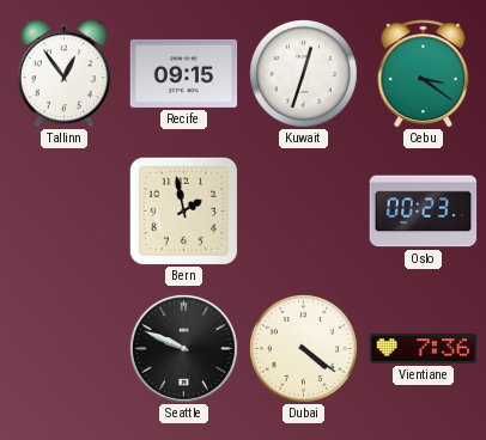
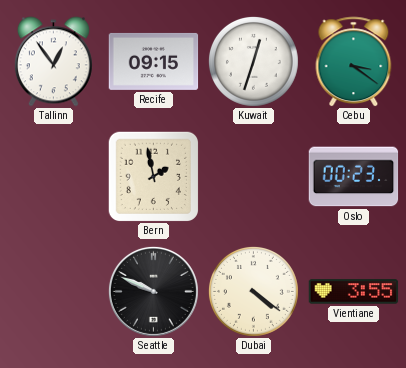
Vientiane: 7:36 -> 3:55
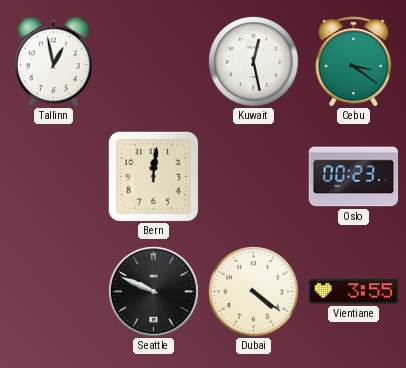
Tallinn: 12:54 -> 12:58
Recife: 09:15 -> none
Kuwait: 12:33 -> 12:28
Bern: 1:58 -> 12:01
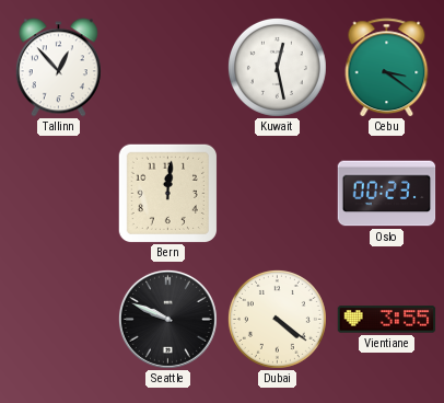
Tallinn: 12:58 -> 12:53
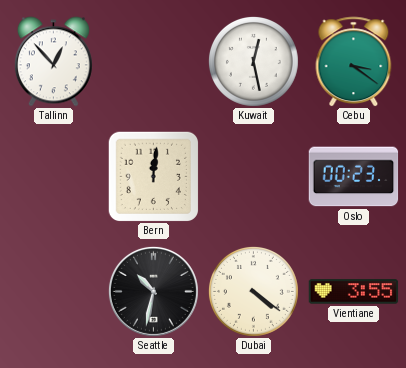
Seattle: 9:49 -> 10:32
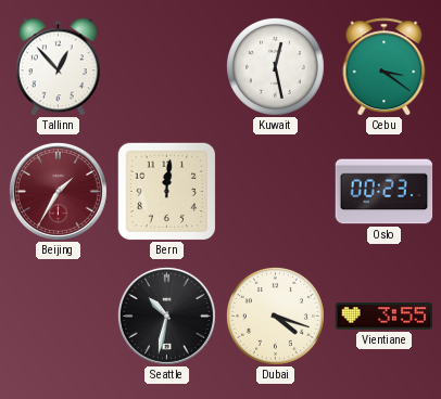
Beijing: none -> 1:35
Dubai: 4:21 -> 4:18
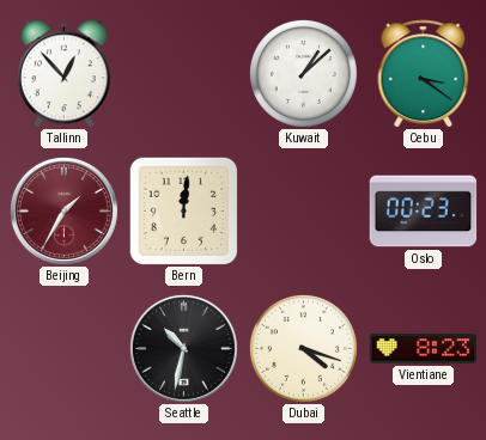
Kuwait: 12:28 -> 1:08
Vientiane: 3:55 -> 8:23
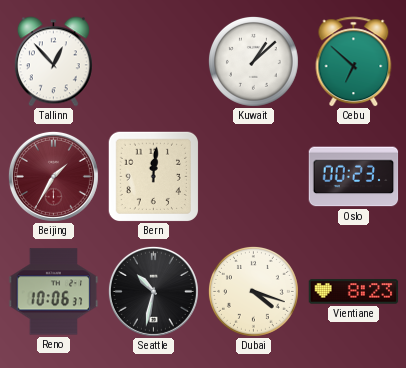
Cebu: 3:21 -> 6:52
Reno: none -> 10:06
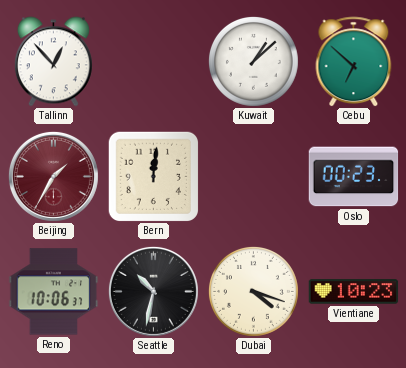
Vientiane: 8:23 -> 10:23
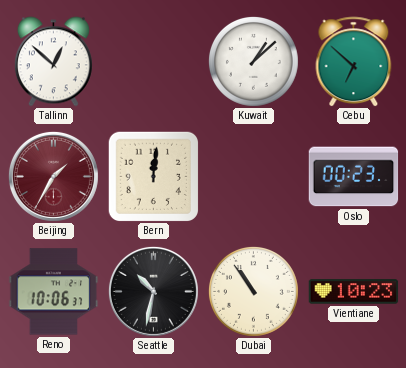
Tallinn: 12:53 -> 12:52
Dubai: 4:18 -> 10:54
